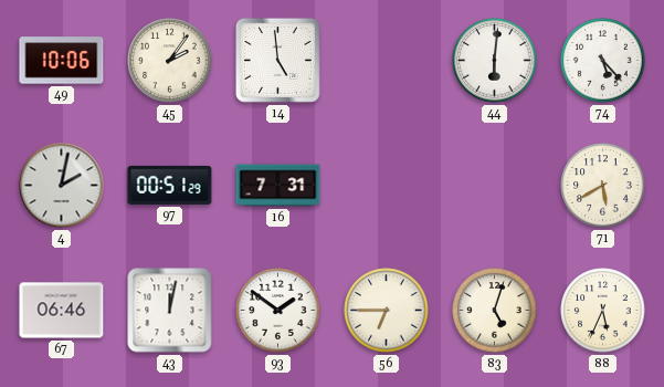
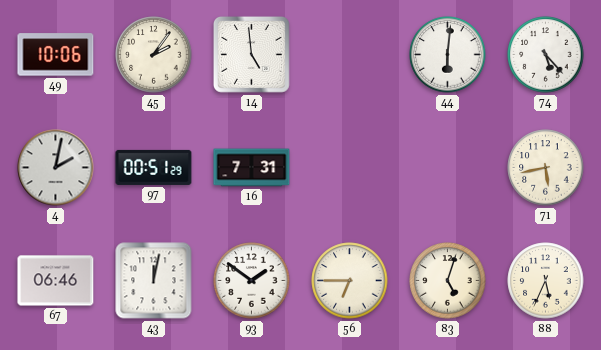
71: 5:40 -> 5:43
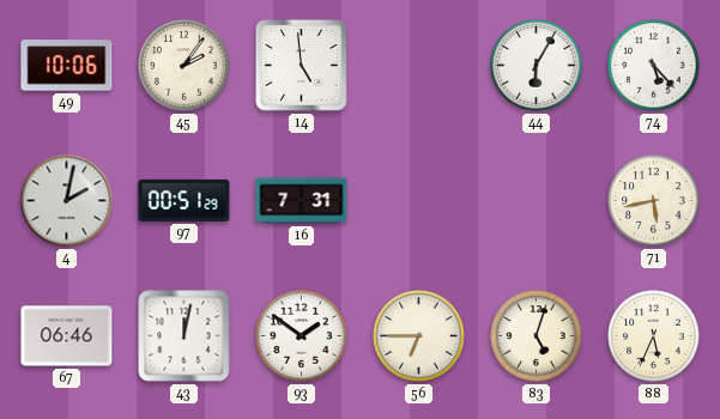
44: 6:01 -> 6:05
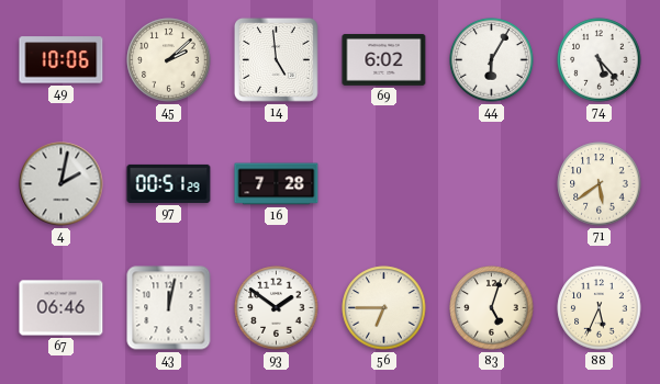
45: 2:06 -> 2:08
69: none -> 6:02
16: 7:31 -> 7:28
71: 5:43 -> 5:39
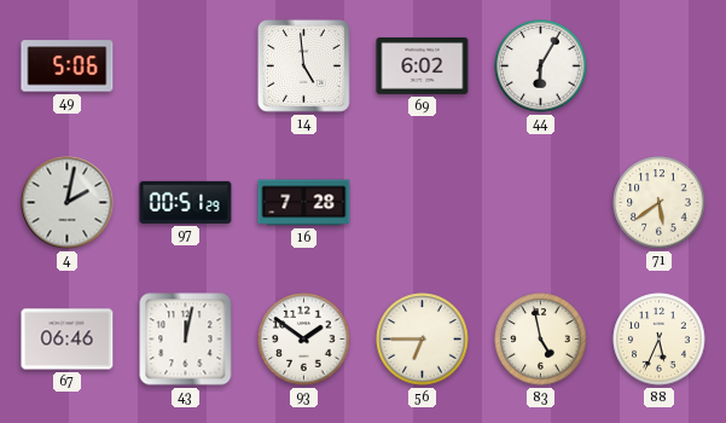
49: 10:06 -> 5:06
45: 2:08 -> none
74: 5:23 -> none
83: 5:03 -> 4:58
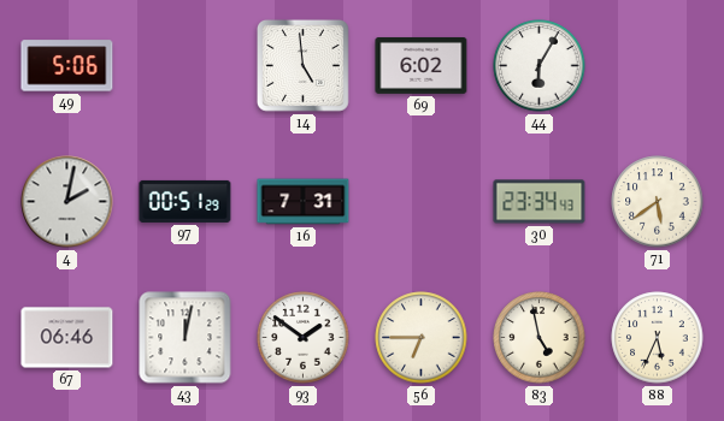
16: 7:28 -> 7:31
30: none -> 23:34
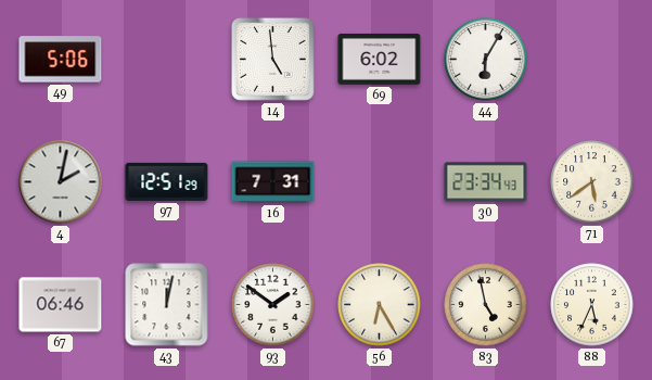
97: 00:51 -> 12:51
56: 6:45 -> 6:25
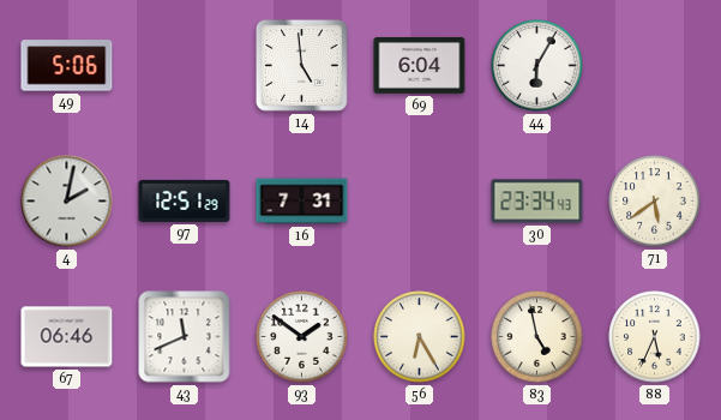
69: 6:02 -> 6:04
43: 12:02 -> 11:41
